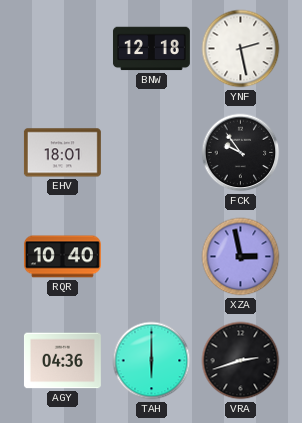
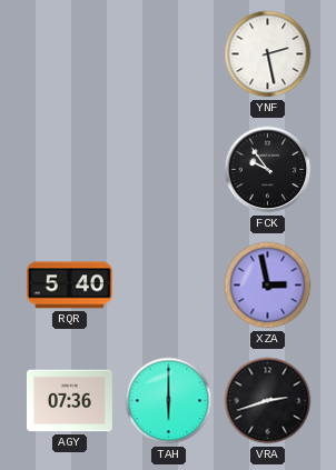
BNW: 12:18 -> none
EHV: 18:01 -> none
RQR: 10:40 -> 5:40
AGY: 04:36 -> 07:36
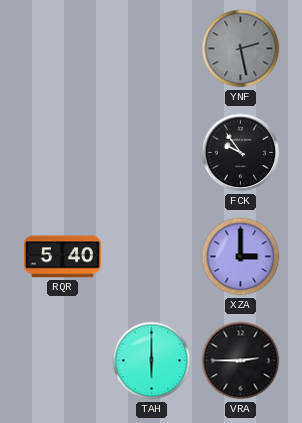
YNF dial: white -> grey
XZA: 2:58 -> 3:00
AGY: 07:36 -> none
VRA: 2:42 -> 2:45
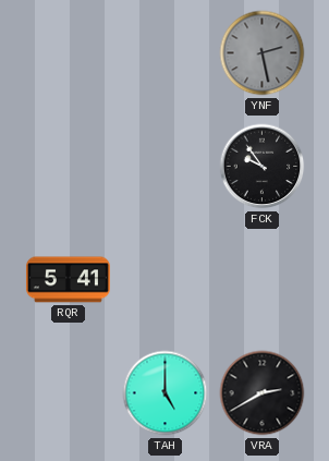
RQR: 5:40 -> 5:41
XZA: 3:00 -> none
TAH: 6:00 -> 5:00
VRA: 2:45 -> 2:40
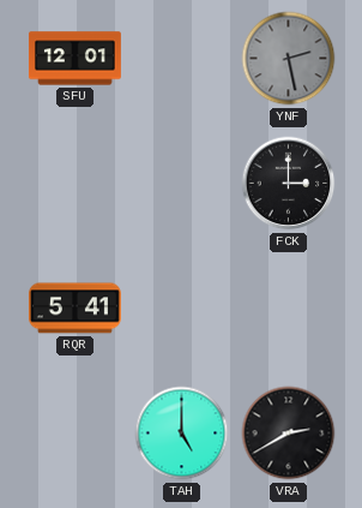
SFU: none -> 12:01
FCK: 9:54 -> 3:00
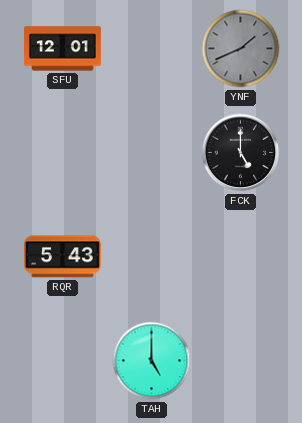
YNF: 2:28 -> 1:41
FCK: 3:00 -> 5:00
RQR: 5:41 -> 5:43
VRA: 2:40 -> none
